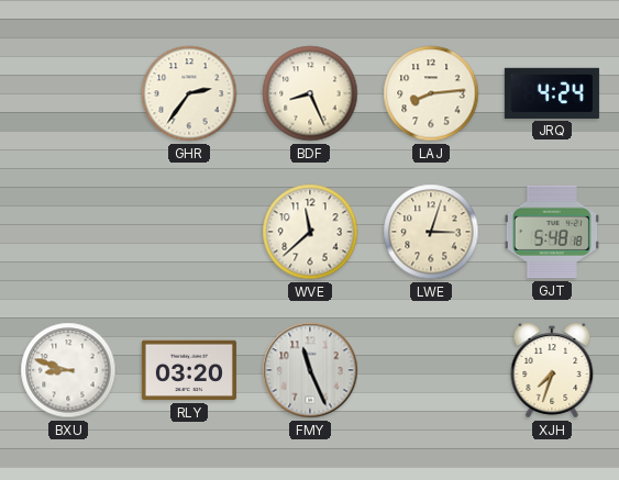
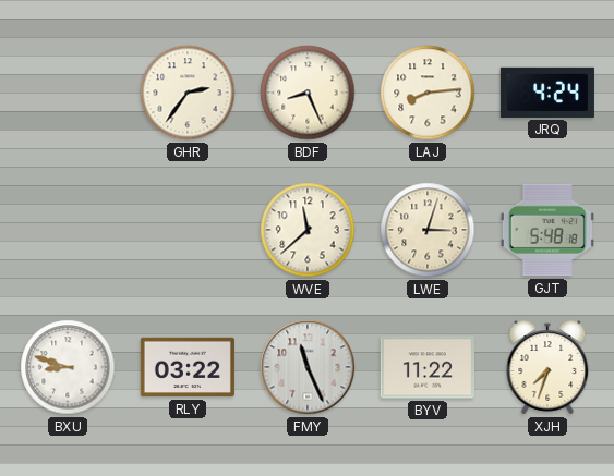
RLY: 03:20 -> 03:22
BYV: none -> 11:22
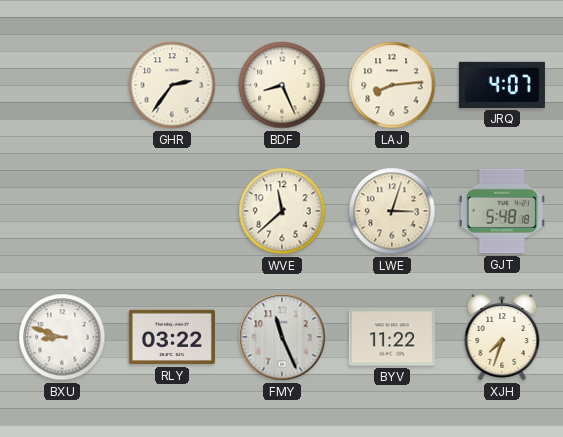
JRQ: 4:24 -> 4:07
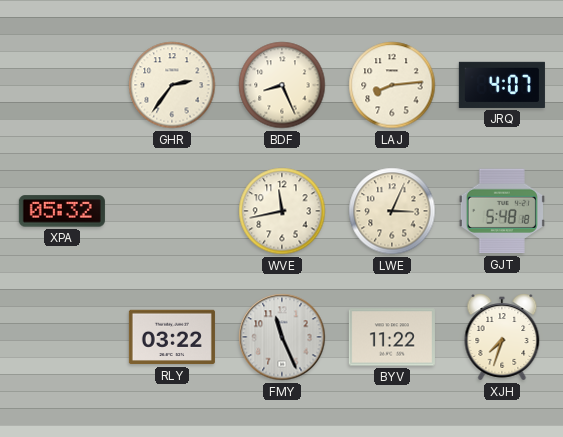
XPA: none -> 05:32
WVE: 11:38 -> 11:43
LWE: 3:03 -> 3:04
BXU: 8:48 -> none
